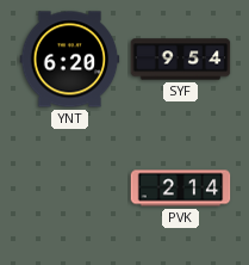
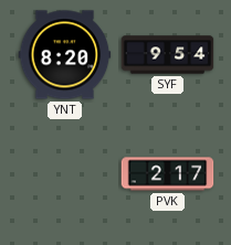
YNT: 6:20 -> 8:20
PVK: 2:14 -> 2:17
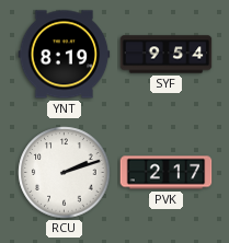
YNT: 8:20 -> 8:19
RCU: none -> 2:12
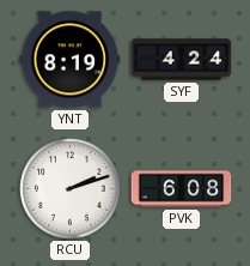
SYF: 9:54 -> 4:24
PVK: 2:17 -> 6:08
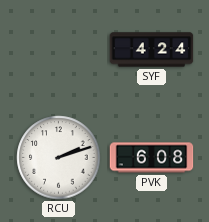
YNT: 8:19 -> none
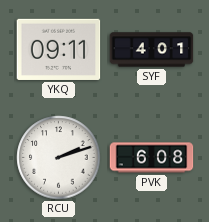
YKQ: none -> 09:11
SYF: 4:24 -> 4:01
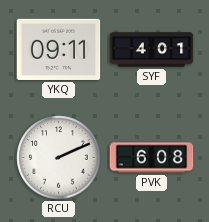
RCU: 2:12 -> 2:11
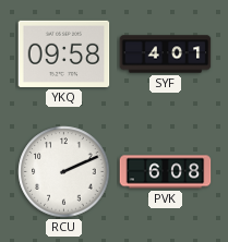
YKQ: 09:11 -> 09:58
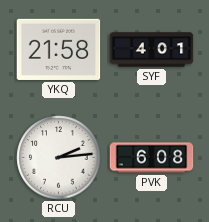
YKQ: 09:58 -> 21:58
RCU: 2:11 -> 2:14
